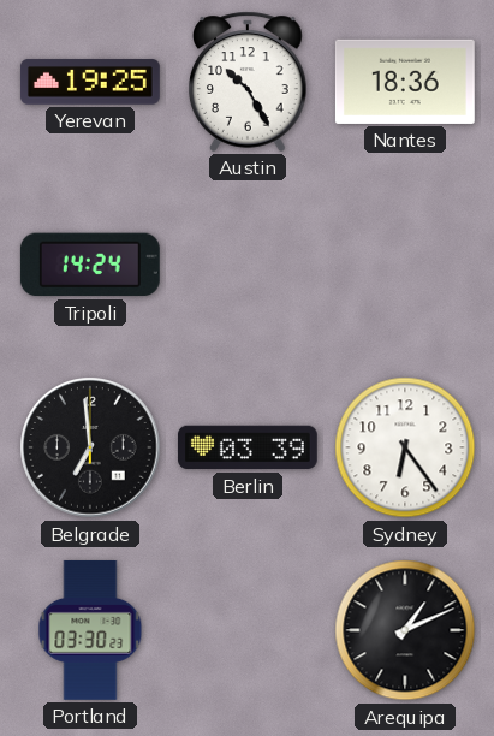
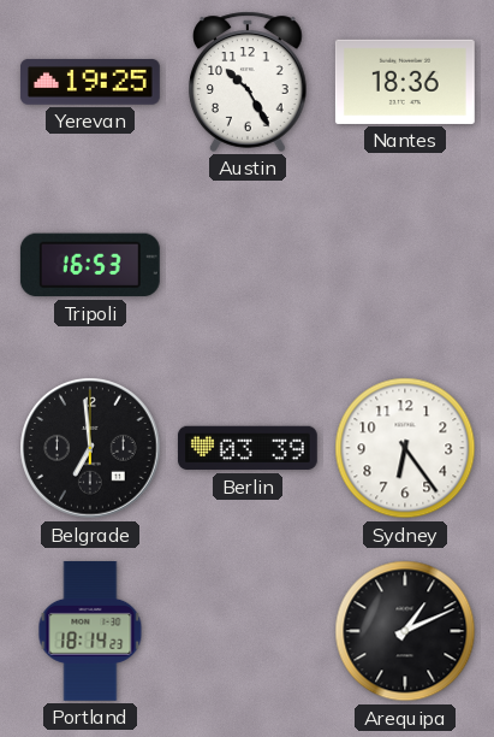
Tripoli: 14:24 -> 16:53
Portland: 03:30 -> 18:14
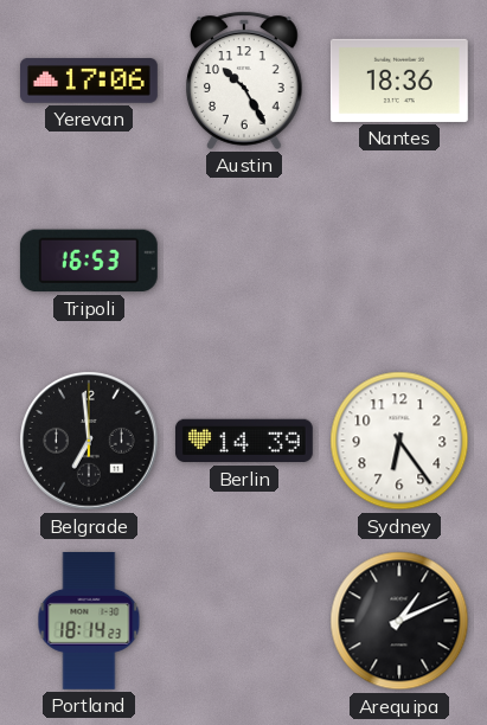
Yerevan: 19:25 -> 17:06
Berlin: 03:39 -> 14:39
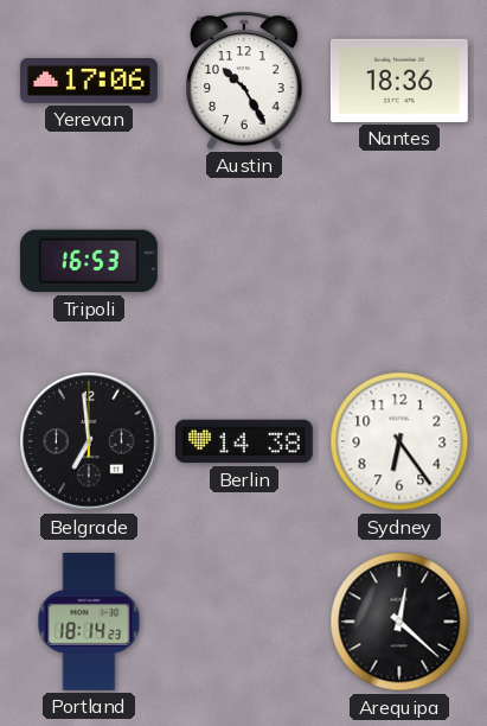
Berlin: 14:39 -> 14:38
Arequipa: 1:11 -> 12:22
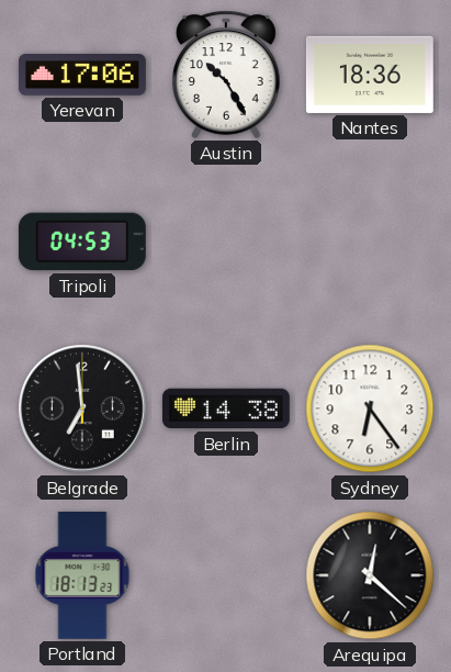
Tripoli: 16:53 -> 04:53
Portland: 18:14 -> 18:13
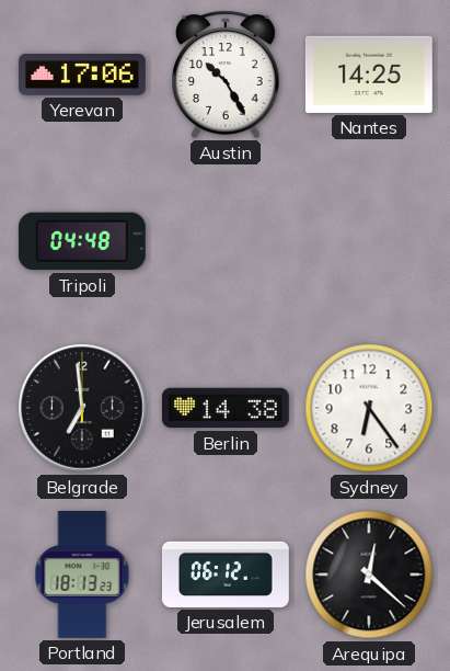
Nantes: 18:36 -> 14:25
Tripoli: 04:53 -> 04:48
Jerusalem: none -> 06:12
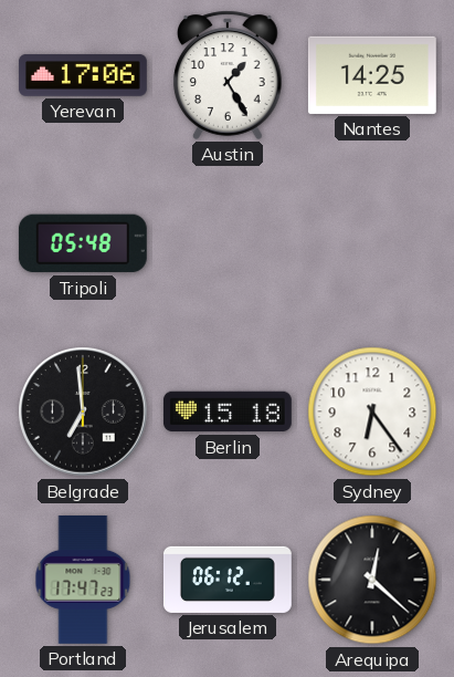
Austin: 10:25 -> 1:25
Tripoli: 04:48 -> 05:48
Berlin: 14:38 -> 15:18
Portland: 18:13 -> 17:47
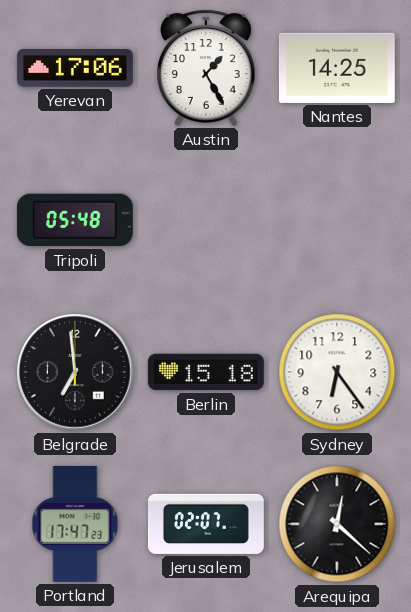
Jerusalem: 06:12 -> 02:07
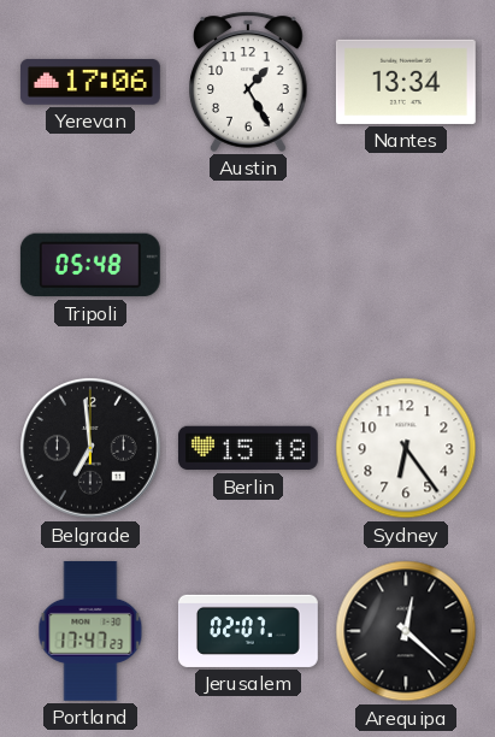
Nantes: 14:25 -> 13:34
